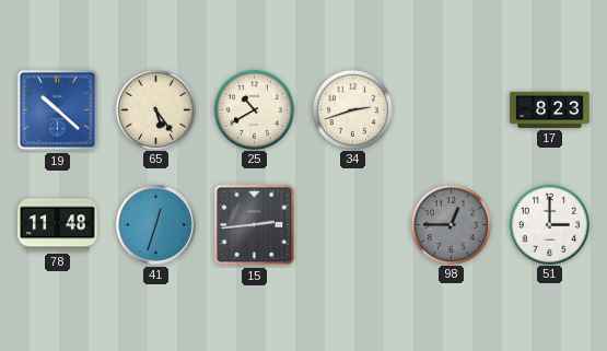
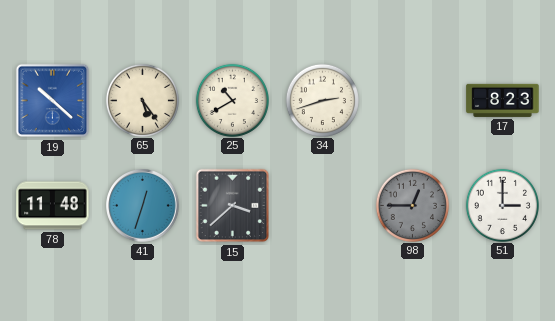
15: 2:44 -> 3:38
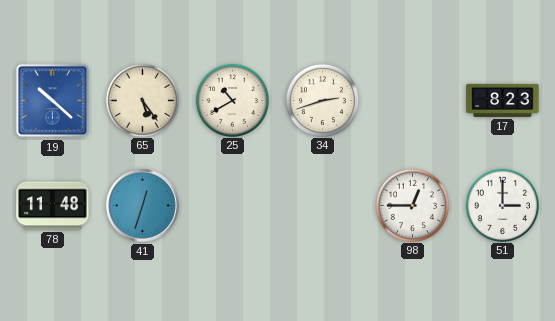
15: 3:38 -> none
98 dial: grey -> white
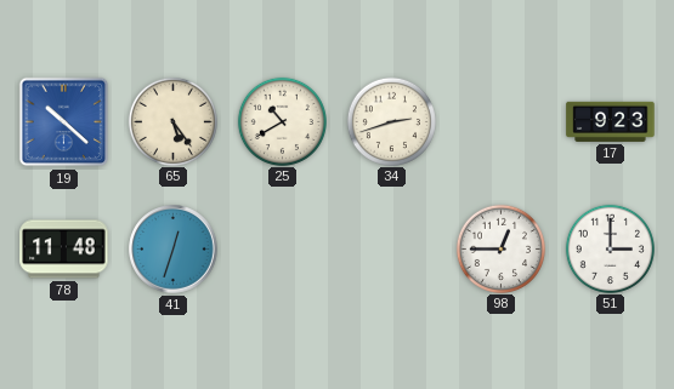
17: 8:23 -> 9:23
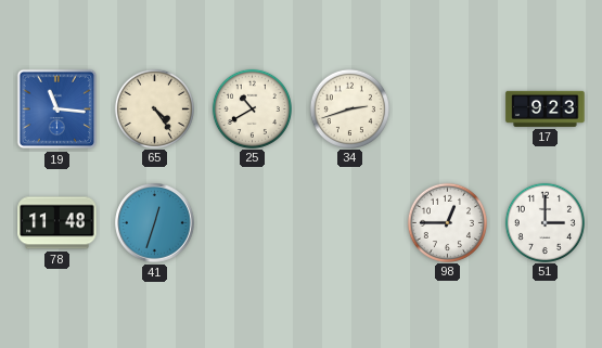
19: 10:22 -> 11:16
65: 5:24 -> 4:24
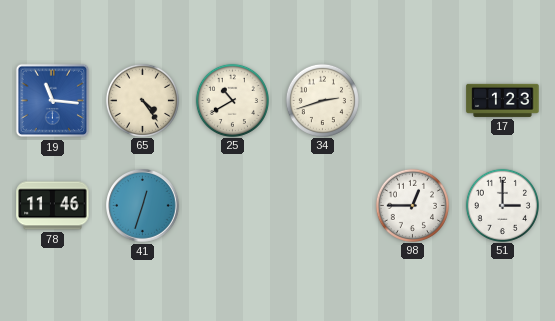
17: 9:23 -> 1:23
78: 11:48 -> 11:46
